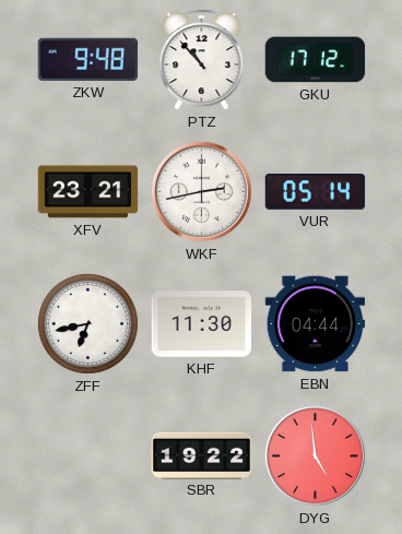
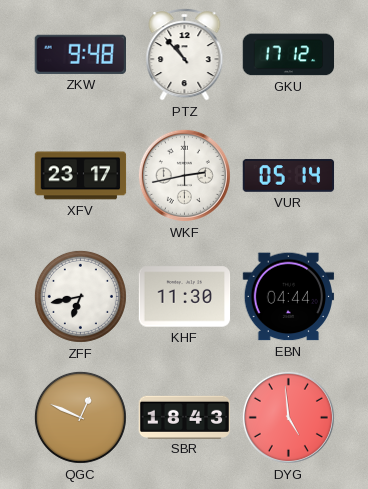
XFV: 23:21 -> 23:17
QGC: none -> 12:49
SBR: 19:22 -> 18:43
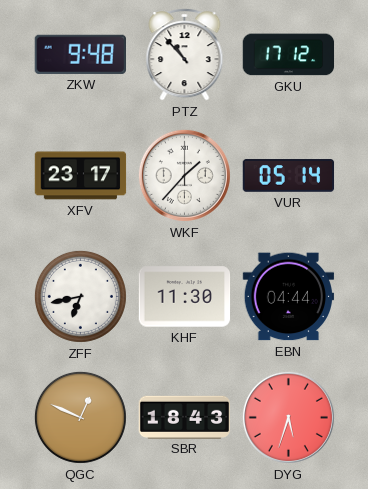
WKF: 2:43 -> 1:37
DYG: 4:59 -> 5:33
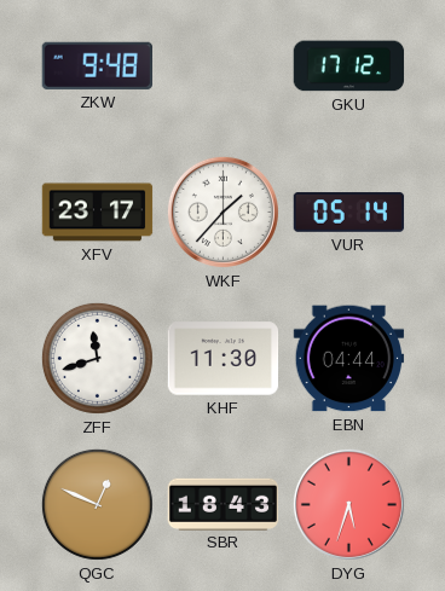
PTZ: 10:53 -> none
ZFF: 6:43 -> 11:42
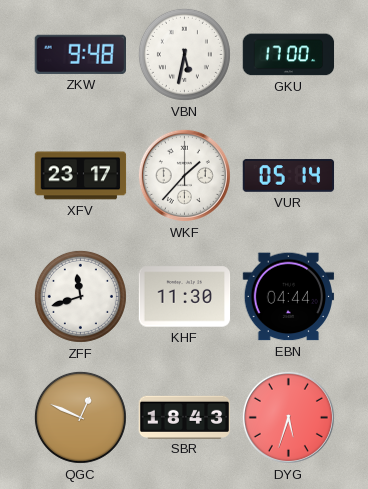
VBN: none -> 5:32
GKU: 17:12 -> 17:00
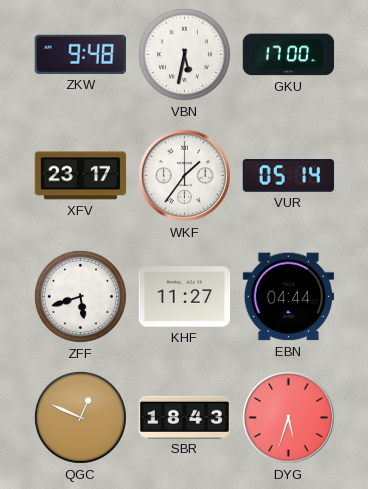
WKF: 1:37 -> 1:36
ZFF: 11:42 -> 5:42
KHF: 11:30 -> 11:27
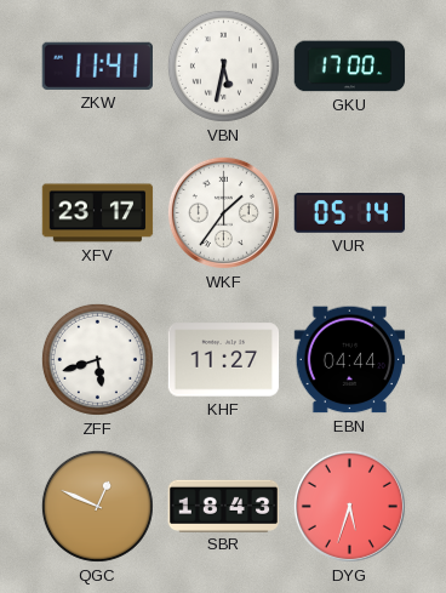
ZKW: 9:48 -> 11:41
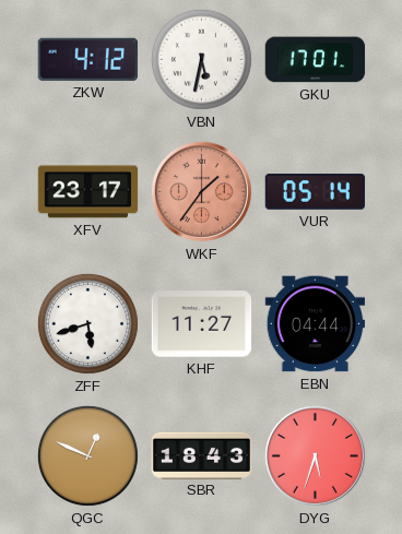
ZKW: 11:41 -> 4:12
GKU: 17:00 -> 17:01
WKF dial: white -> salmon
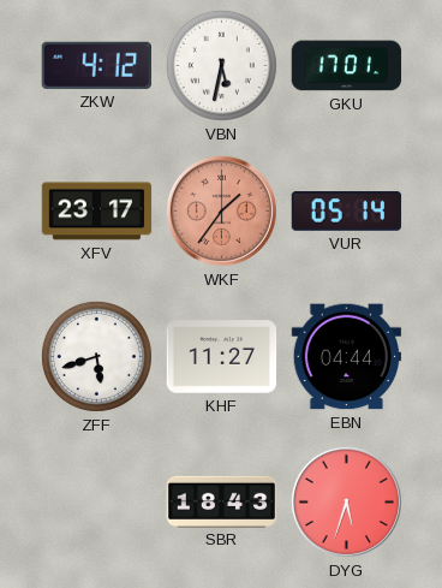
QGC: 12:49 -> none
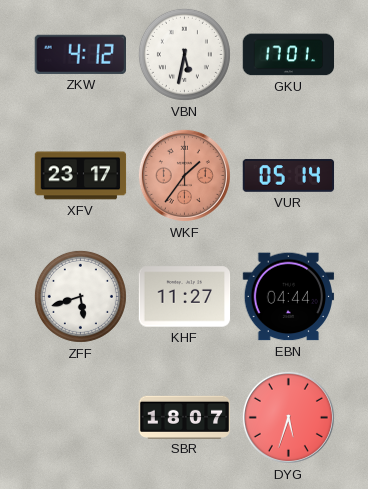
SBR: 18:43 -> 18:07
